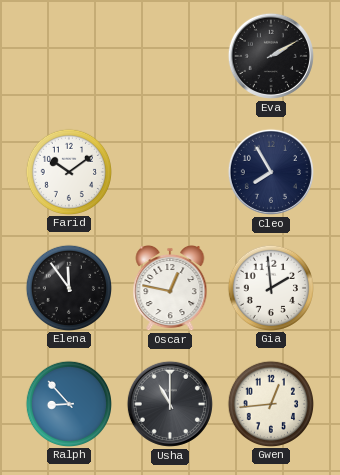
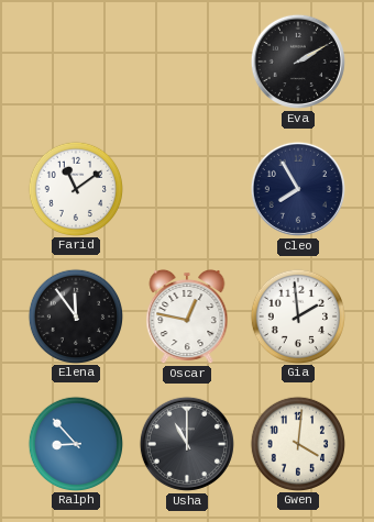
Farid: 10:09 -> 11:09
Gwen: 12:44 -> 4:01
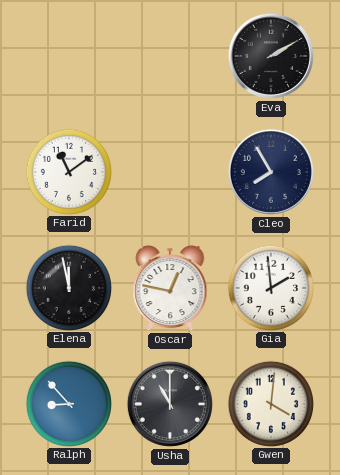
Elena: 11:54 -> 11:58
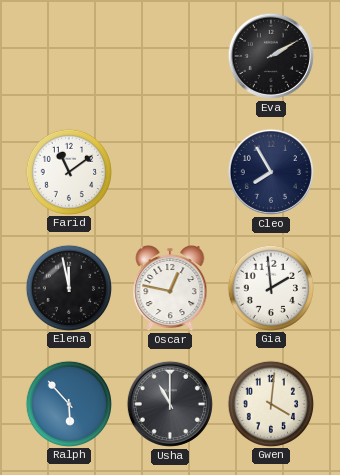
Ralph: 8:53 -> 5:53
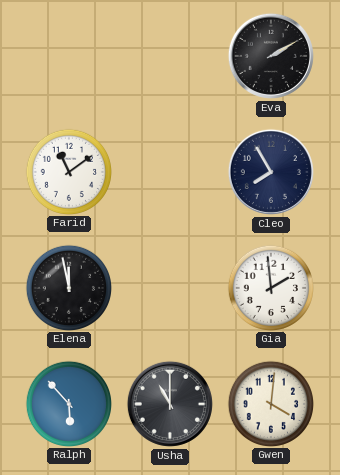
Oscar: 12:47 -> none
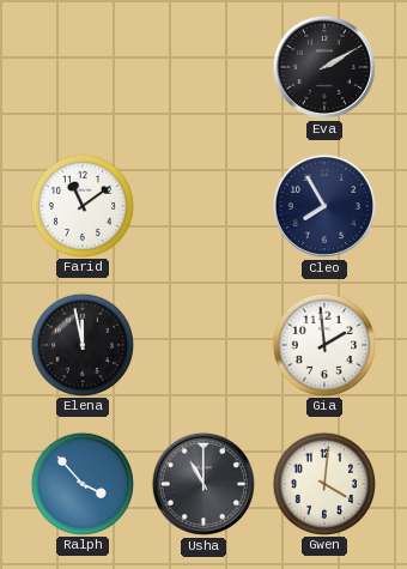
Ralph: 5:53 -> 3:53
